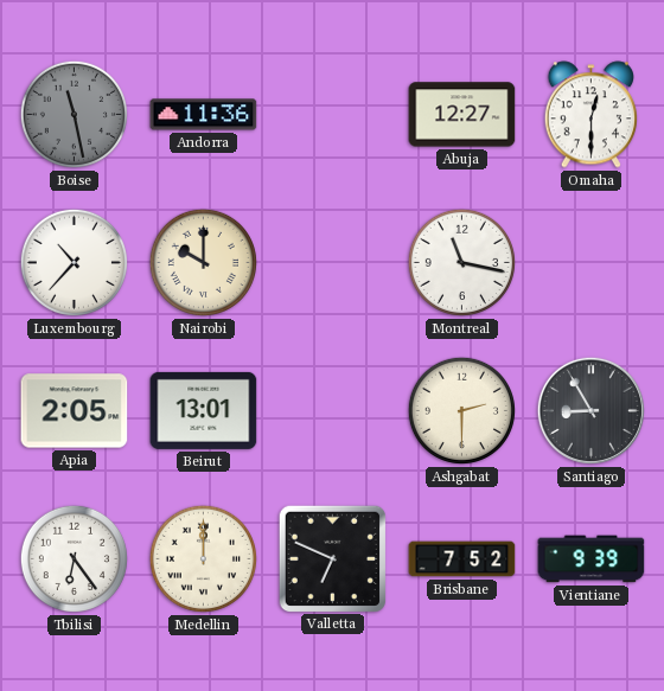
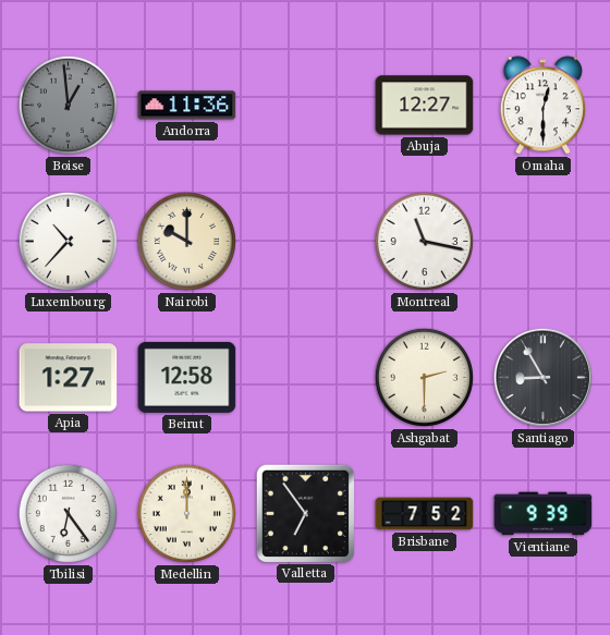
Boise: 11:28 -> 12:59
Apia: 2:05 -> 1:27
Beirut: 13:01 -> 12:58
Valletta: 6:49 -> 6:54
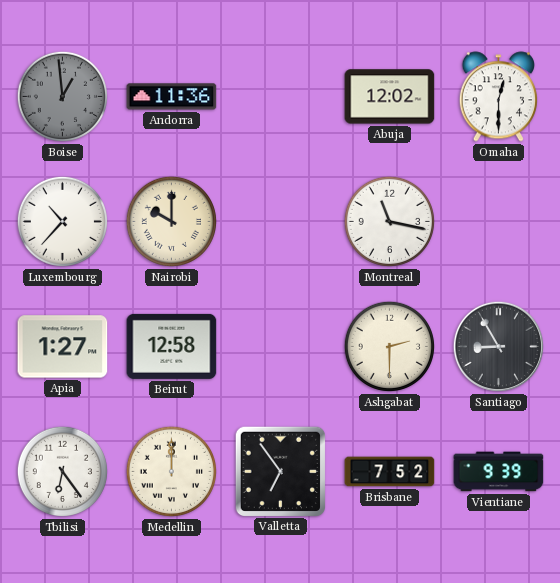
Abuja: 12:27 -> 12:02
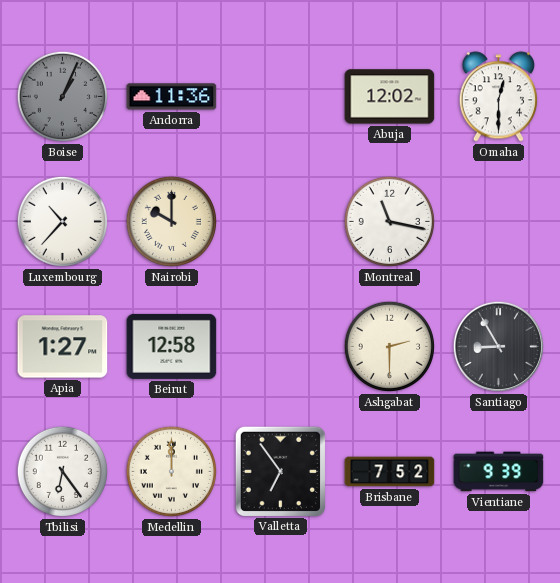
Boise: 12:59 -> 1:04
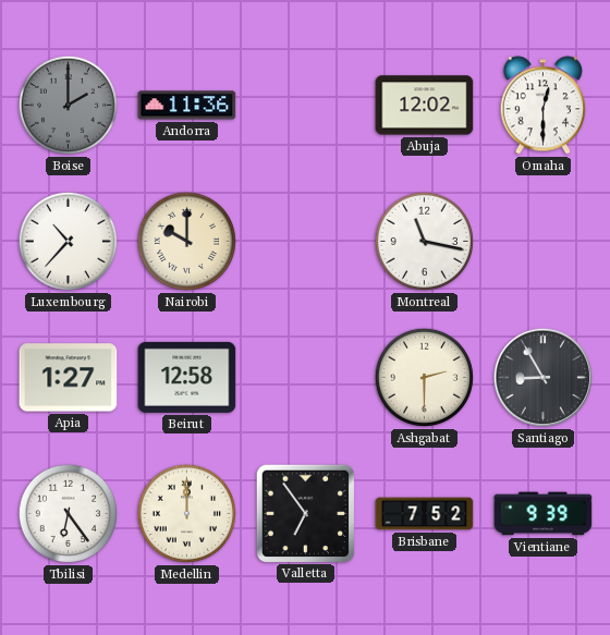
Boise: 1:04 -> 2:00
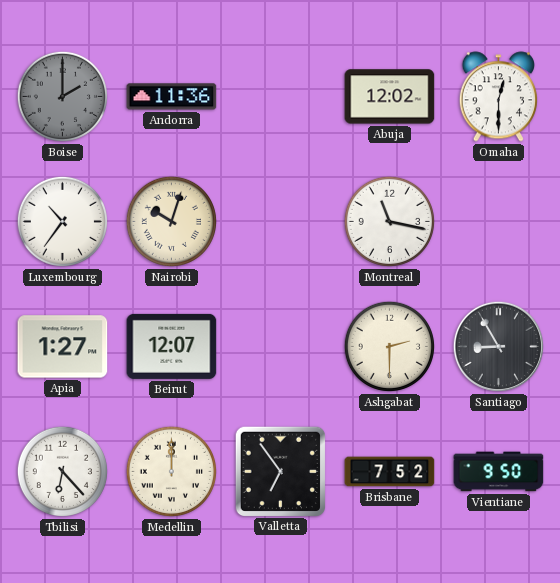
Luxembourg: 10:37 -> 10:36
Nairobi: 10:00 -> 10:03
Beirut: 12:58 -> 12:07
Tbilisi: 6:24 -> 6:23
Vientiane: 9:39 -> 9:50
